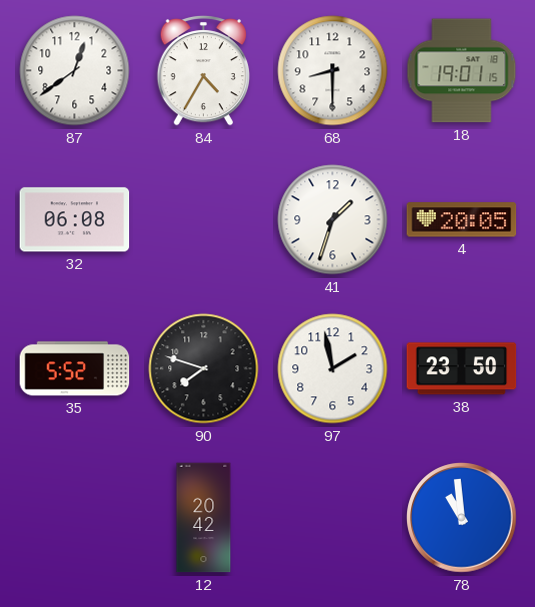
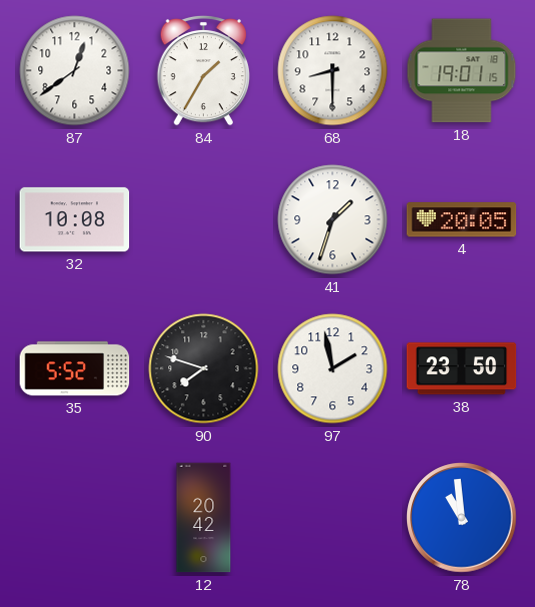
84: 4:35 -> 1:35
32: 06:08 -> 10:08
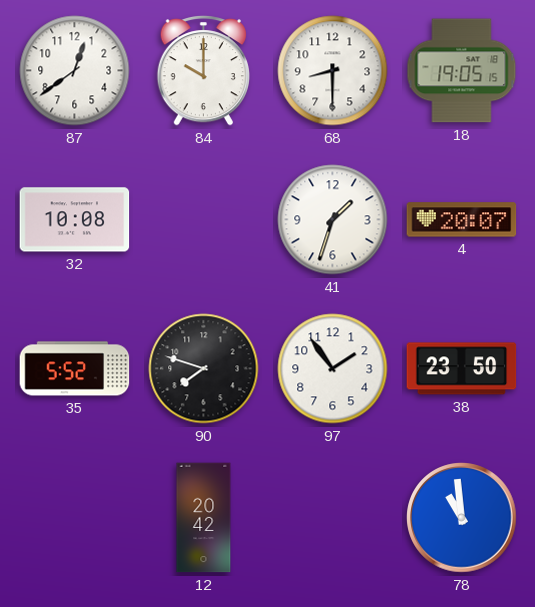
84: 1:35 -> 10:00
18: 19:01 -> 19:05
4: 20:05 -> 20:07
97: 1:58 -> 1:54
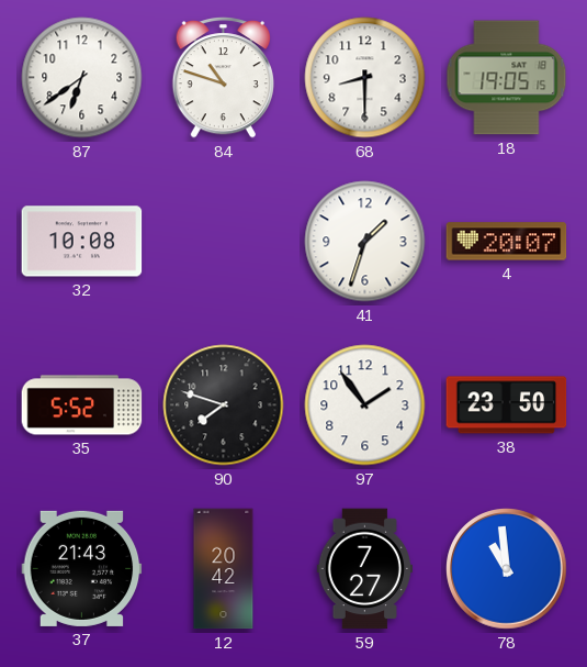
87: 12:39 -> 6:39
84: 10:00 -> 10:48
37: none -> 21:43
59: none -> 7:27
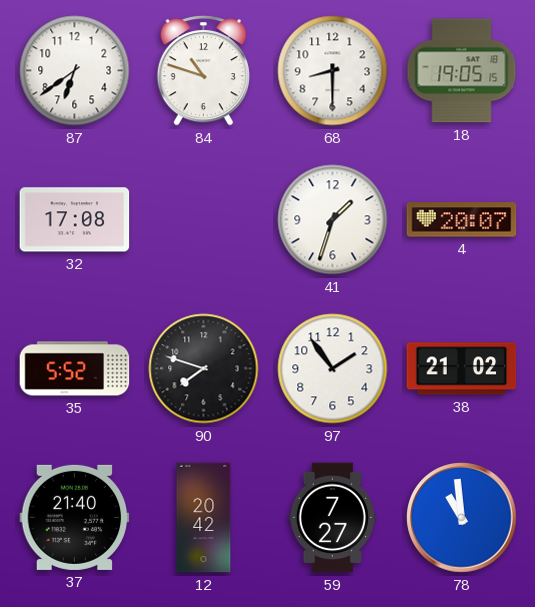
32: 10:08 -> 17:08
38: 23:50 -> 21:02
37: 21:43 -> 21:40
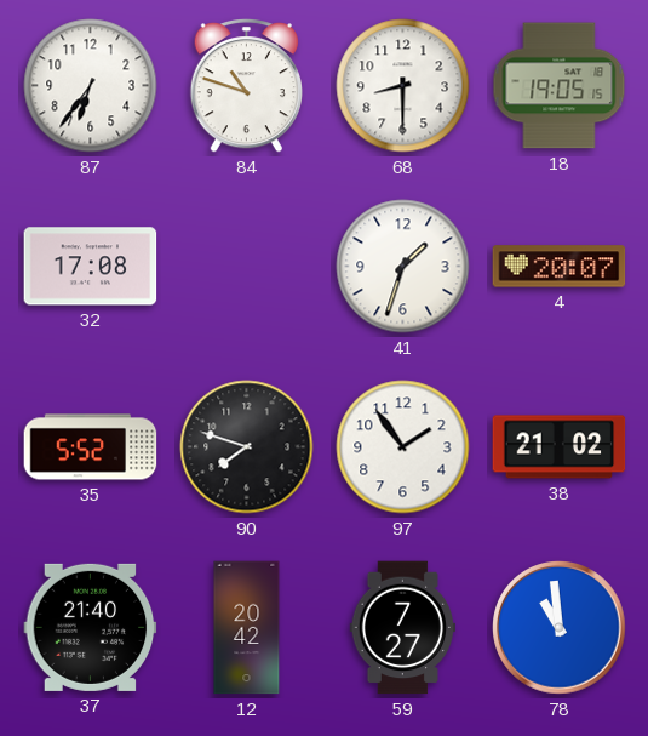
87: 6:39 -> 6:36
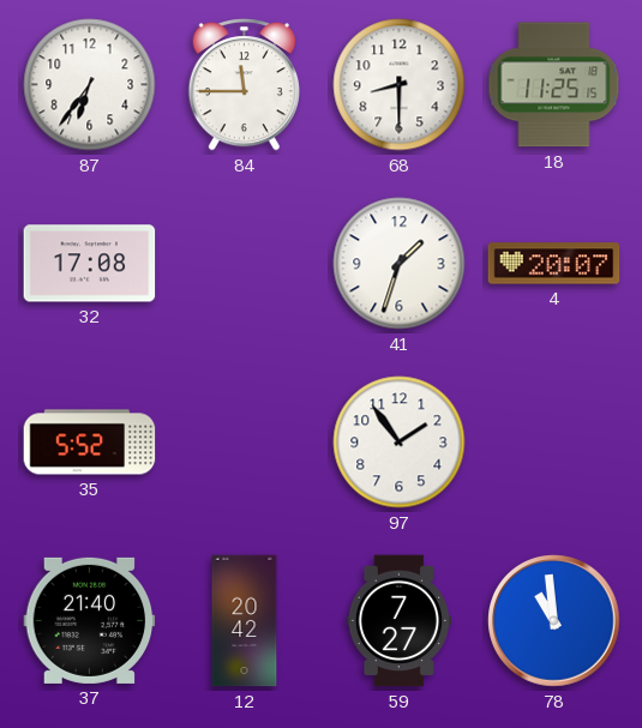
84: 10:48 -> 11:45
18: 19:05 -> 11:25
90: 7:48 -> none
38: 21:02 -> none
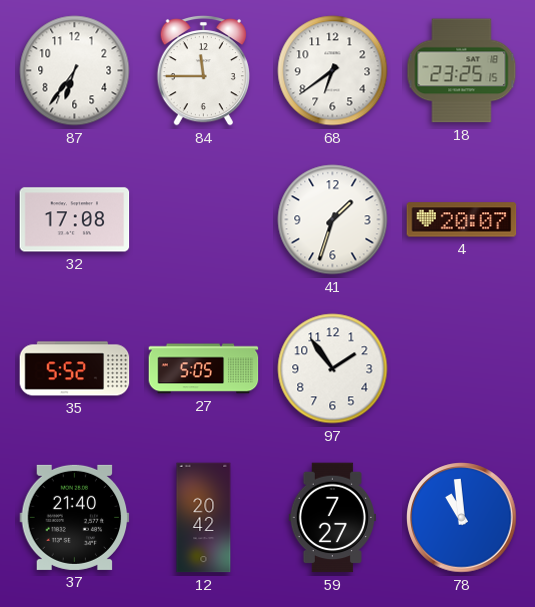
68: 8:30 -> 6:39
18: 11:25 -> 23:25
27: none -> 5:05
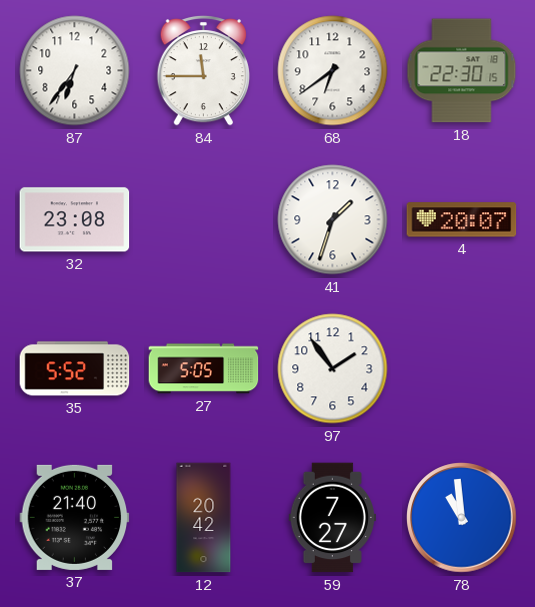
18: 23:25 -> 22:30
32: 17:08 -> 23:08
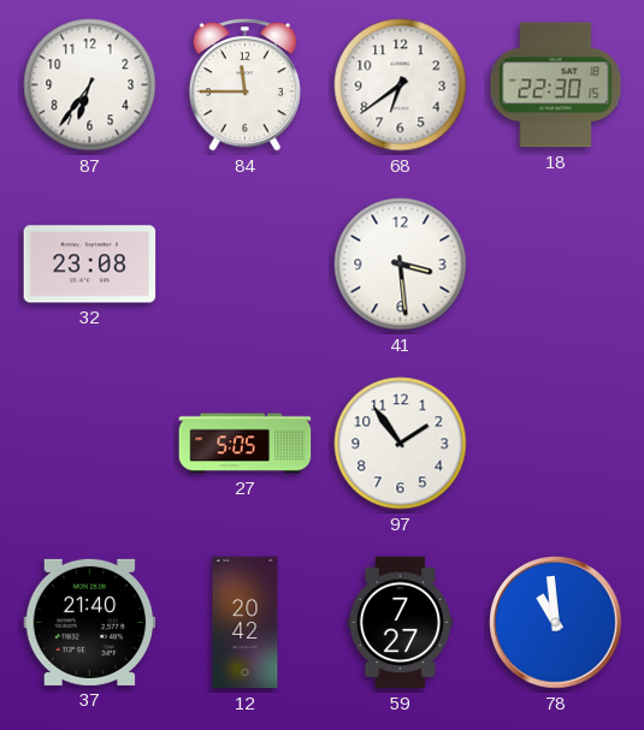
41: 1:33 -> 3:29
4: 20:07 -> none
35: 5:52 -> none
